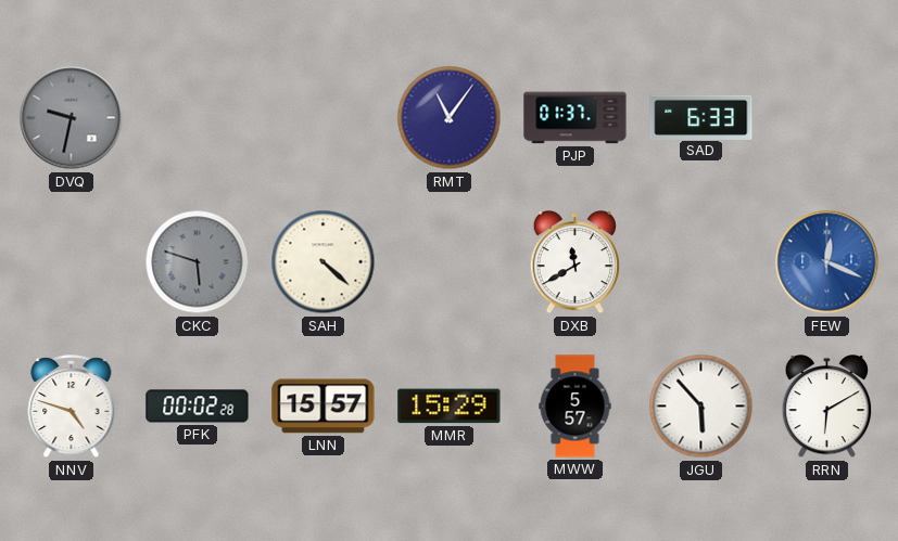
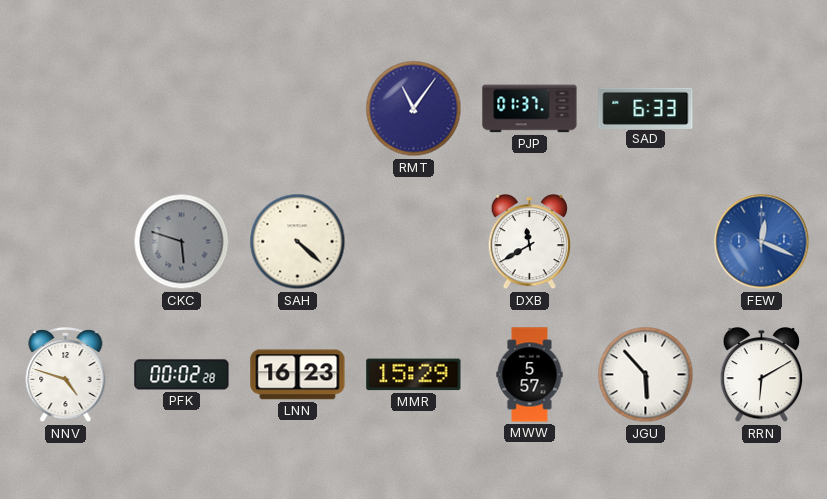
DVQ: 9:32 -> none
LNN: 15:57 -> 16:23
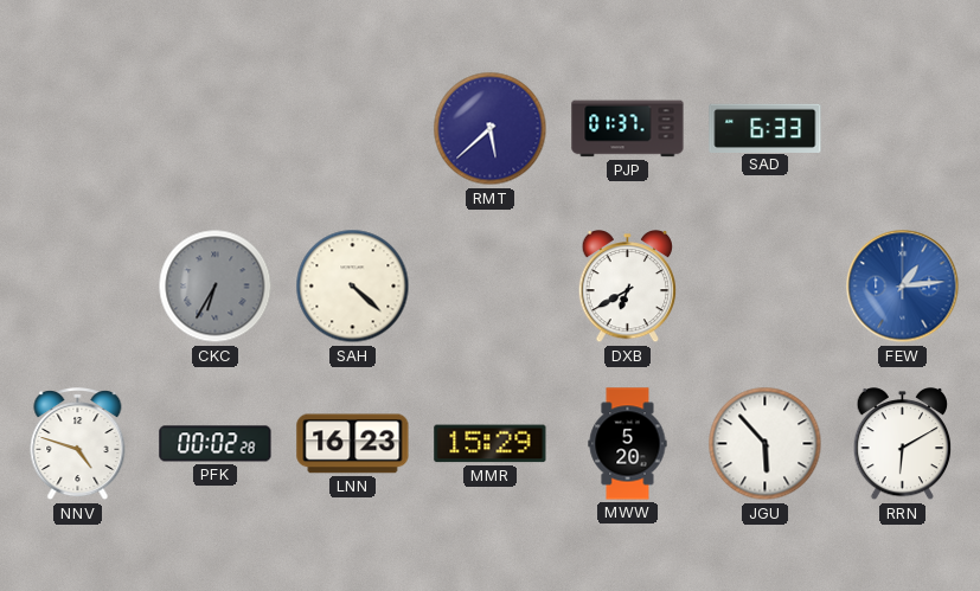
RMT: 11:06 -> 5:38
CKC: 5:48 -> 6:35
DXB: 11:40 -> 6:40
FEW: 12:19 -> 1:14
MWW: 5:57 -> 5:20
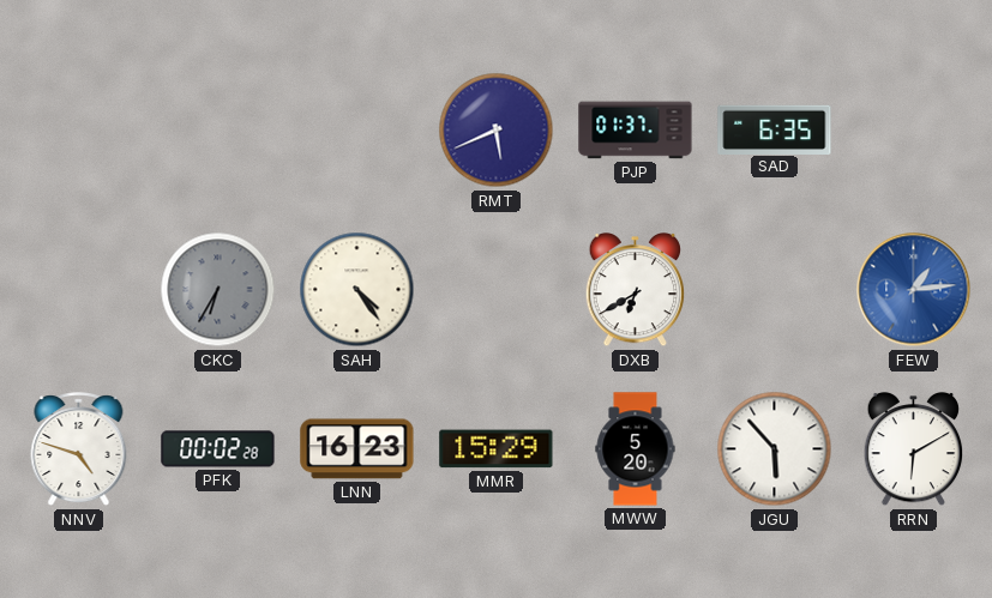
RMT: 5:38 -> 5:41
SAD: 6:33 -> 6:35
SAH: 4:22 -> 4:24
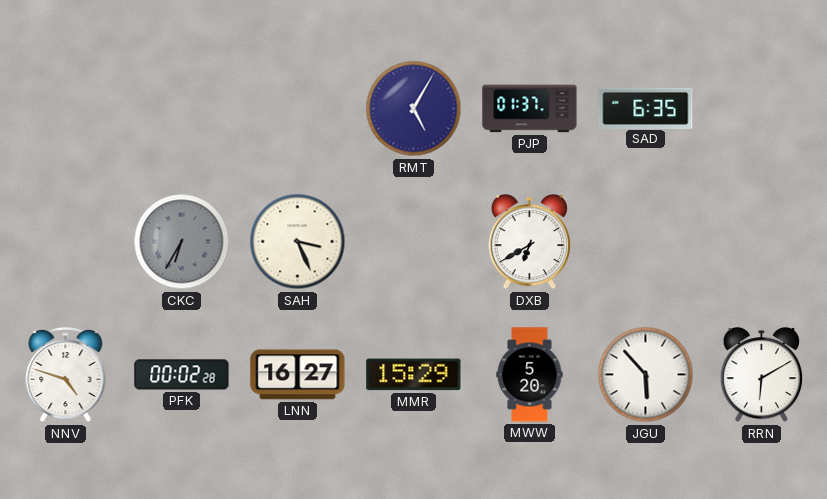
RMT: 5:41 -> 5:05
SAH: 4:24 -> 3:26
FEW: 1:14 -> none
LNN: 16:23 -> 16:27
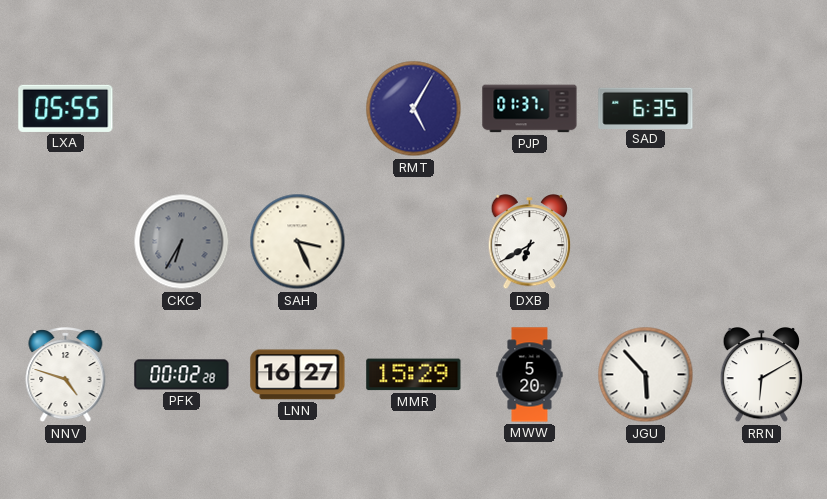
LXA: none -> 05:55
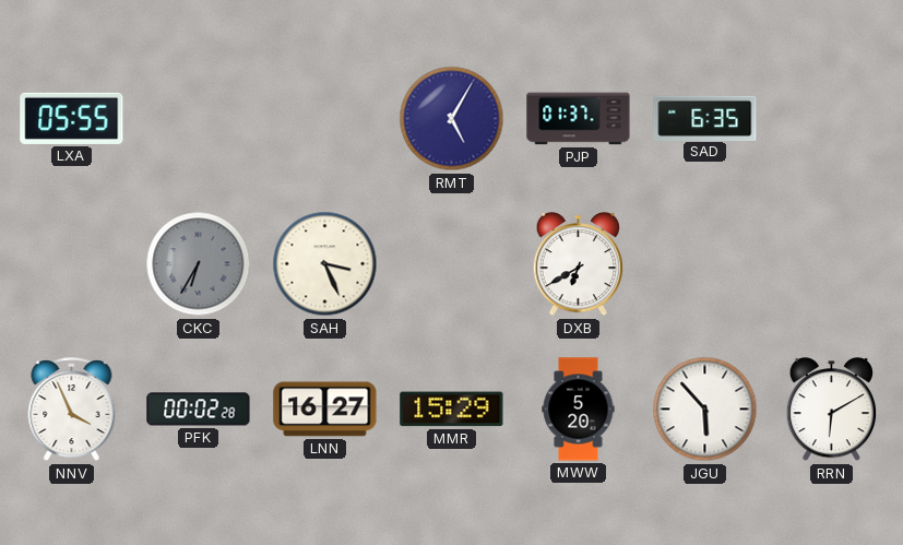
NNV: 4:48 -> 3:56
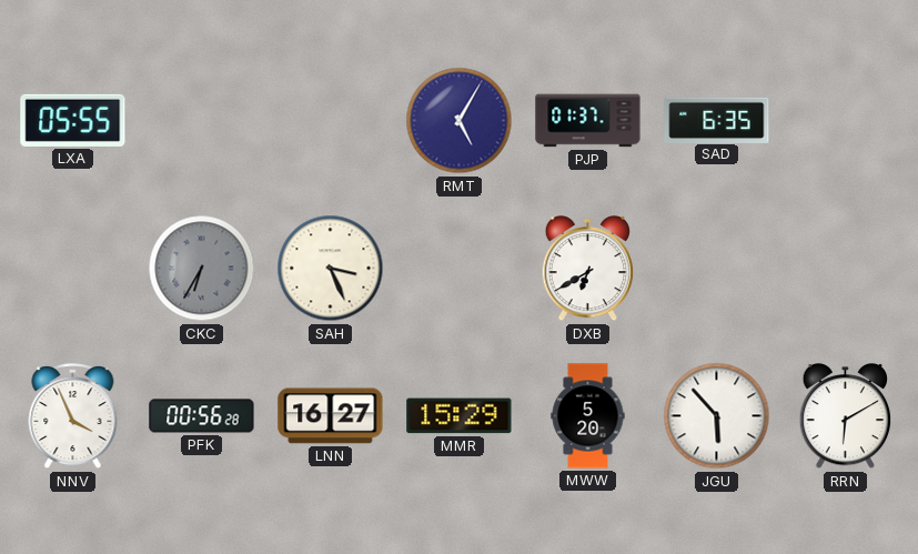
PFK: 00:02 -> 00:56
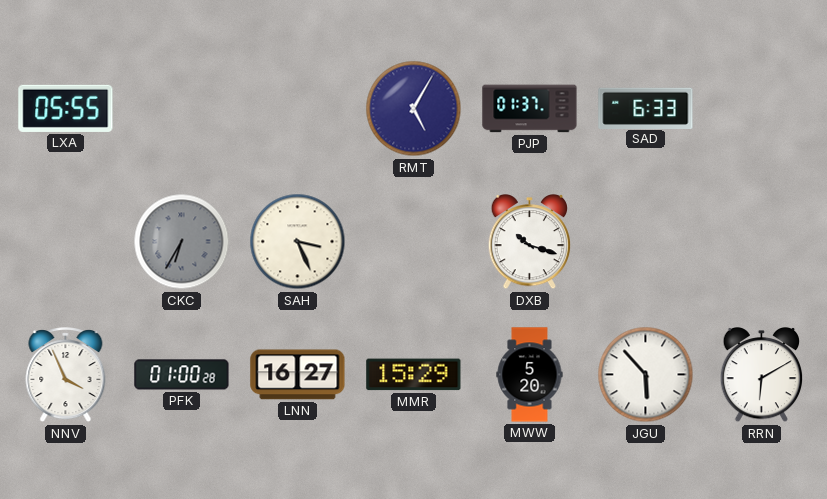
SAD: 6:35 -> 6:33
DXB: 6:40 -> 10:18
PFK: 00:56 -> 01:00
